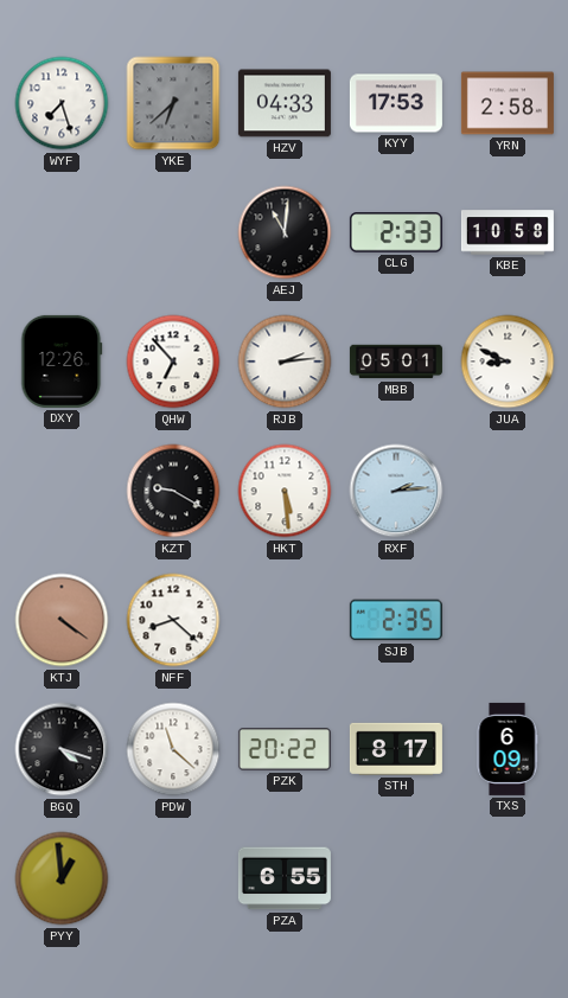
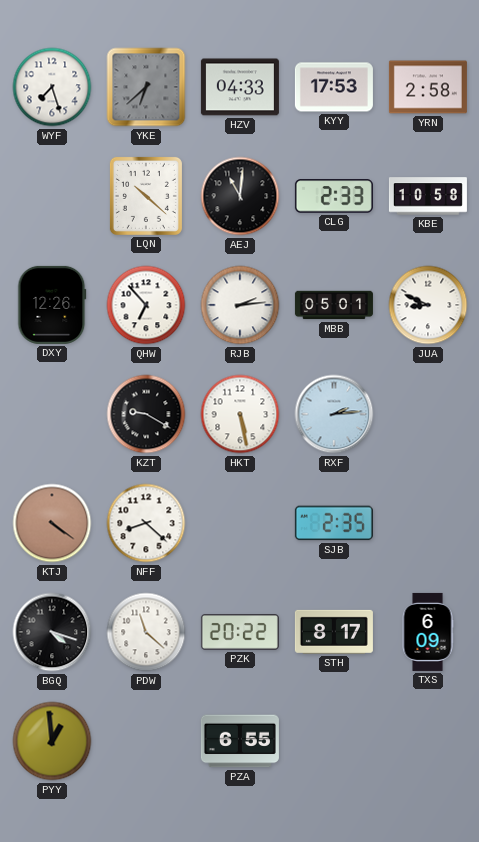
LQN: none -> 10:22
HKT: 5:29 -> 5:28
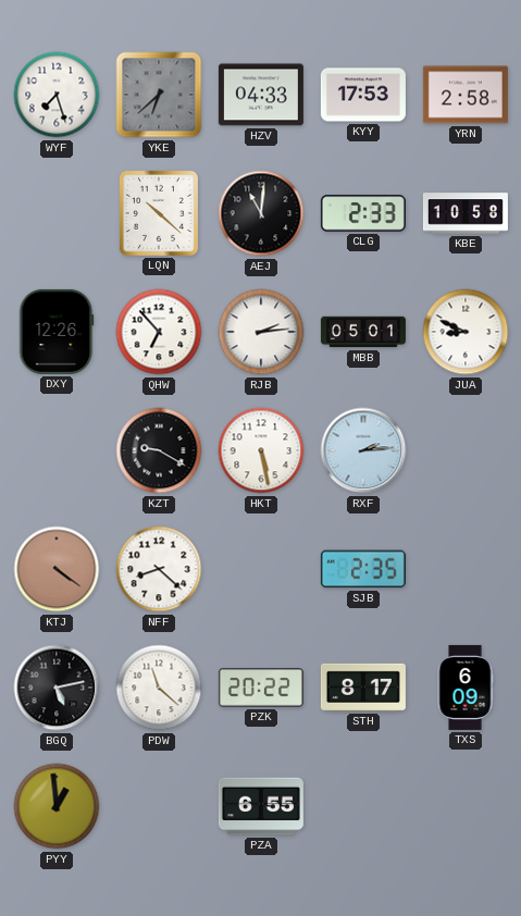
BGQ: 4:18 -> 5:13
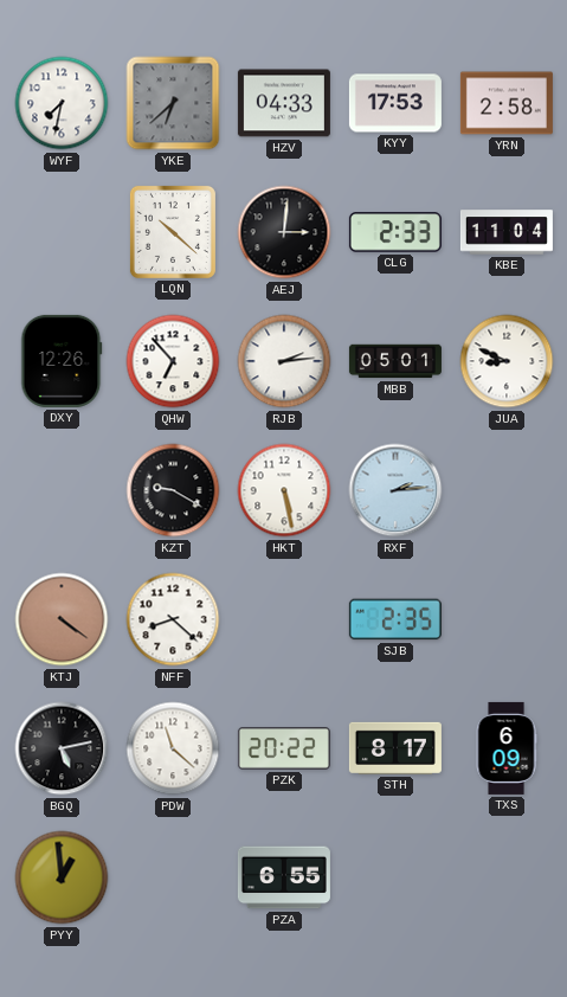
WYF: 7:27 -> 7:32
AEJ: 11:01 -> 3:01
KBE: 10:58 -> 11:04
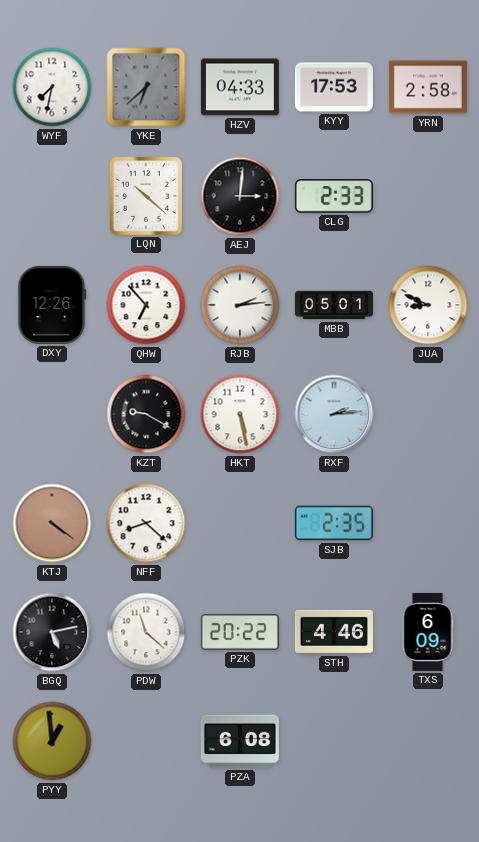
KBE: 11:04 -> none
STH: 8:17 -> 4:46
PZA: 6:55 -> 6:08
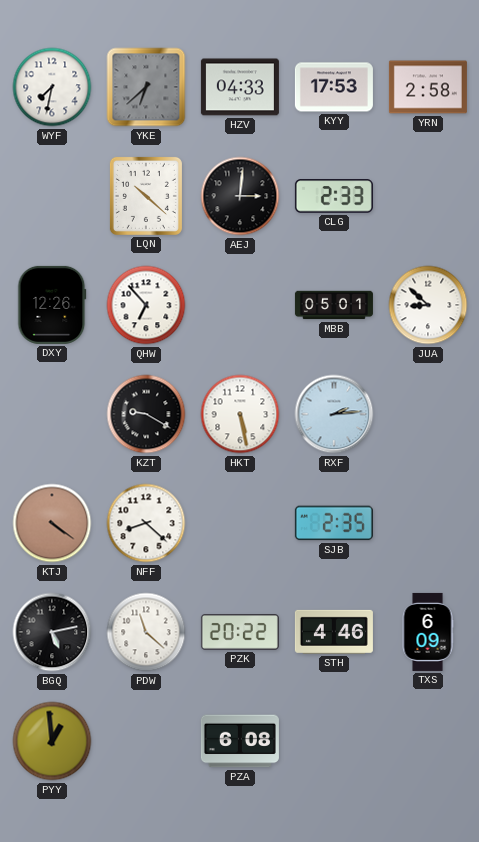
RJB: 2:14 -> none
JUA: 8:49 -> 8:52
